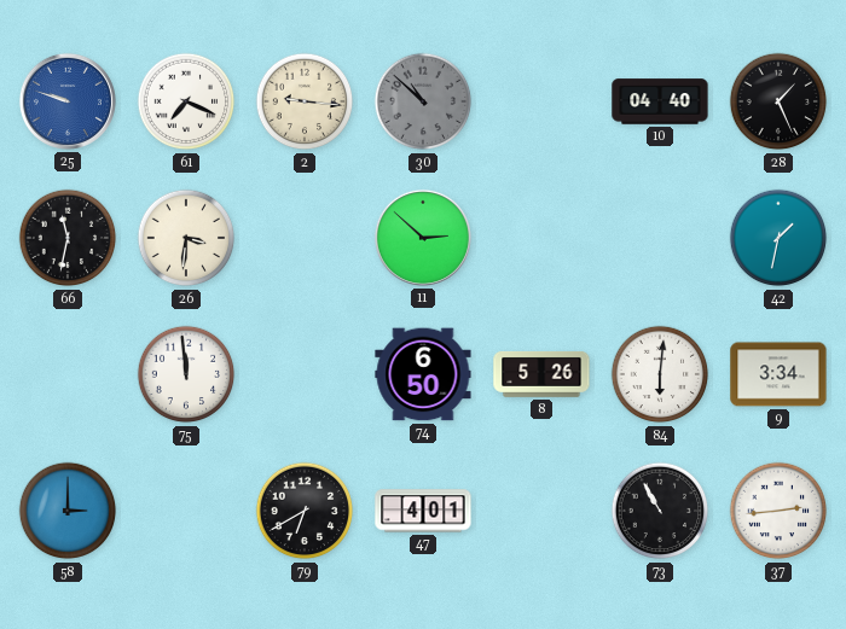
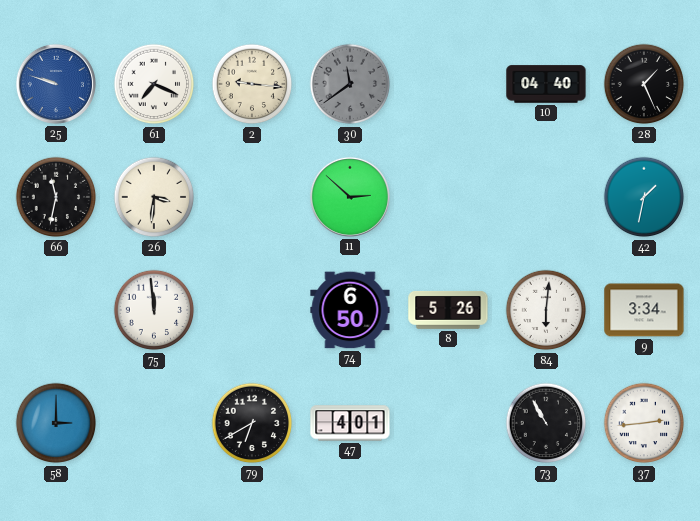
30: 10:52 -> 11:39
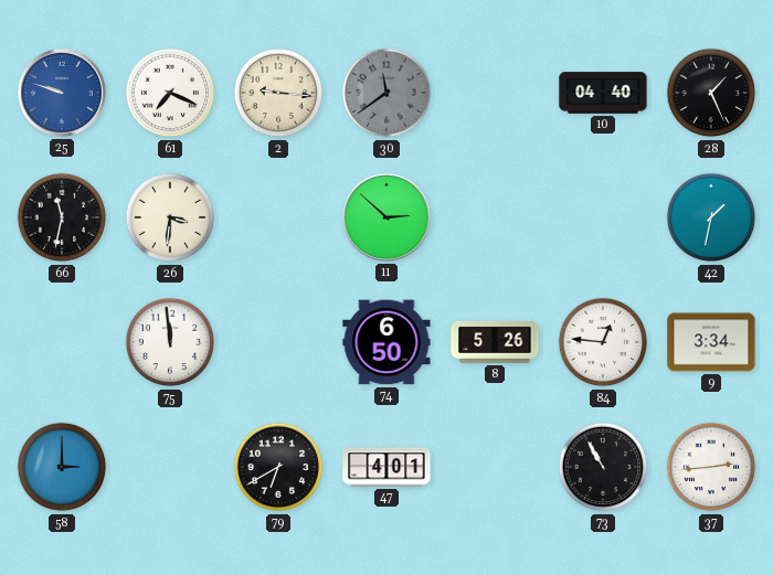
84: 6:01 -> 12:46
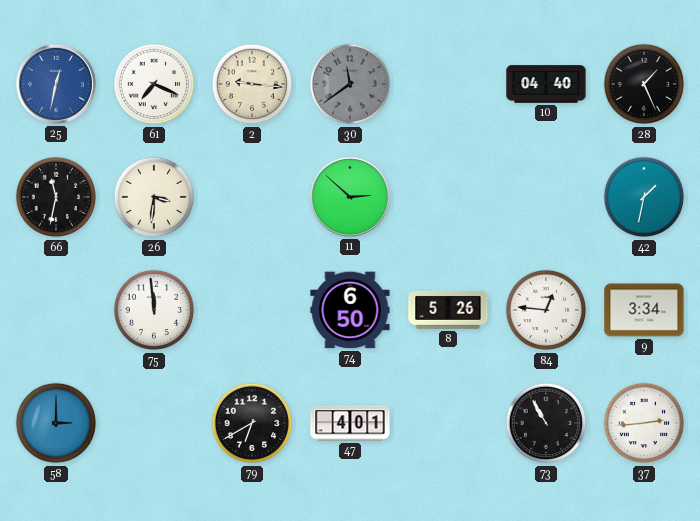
25: 9:48 -> 12:32
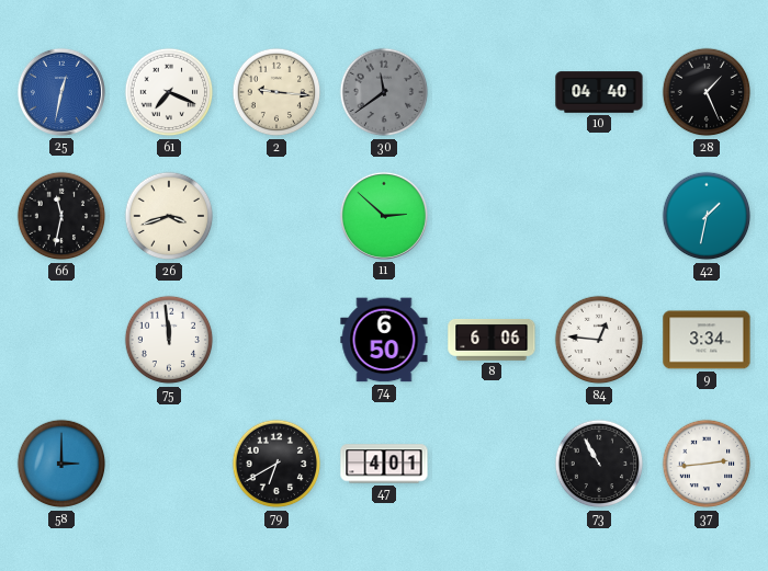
26: 3:31 -> 3:42
8: 5:26 -> 6:06
